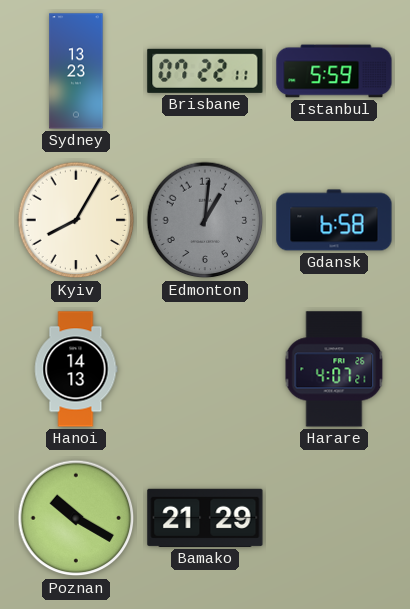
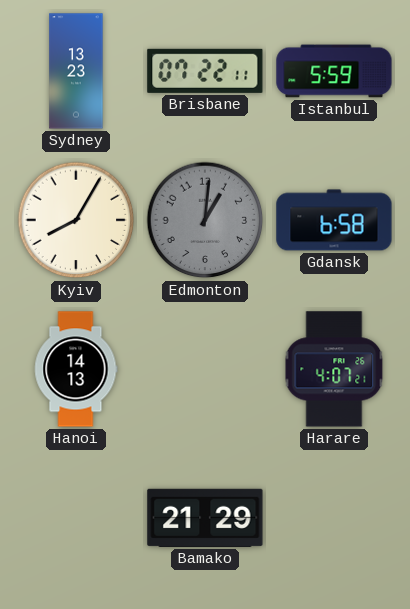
Poznan: 10:20 -> none
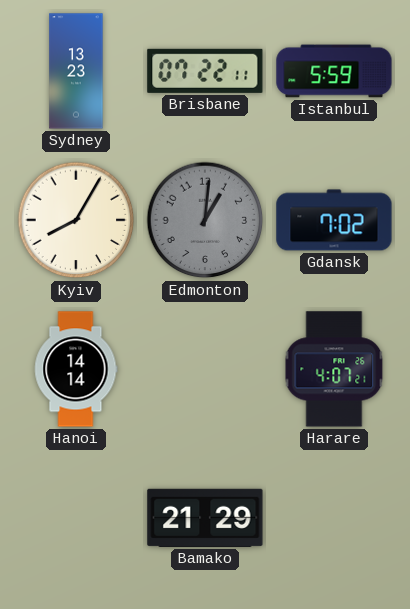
Gdansk: 6:58 -> 7:02
Hanoi: 14:13 -> 14:14
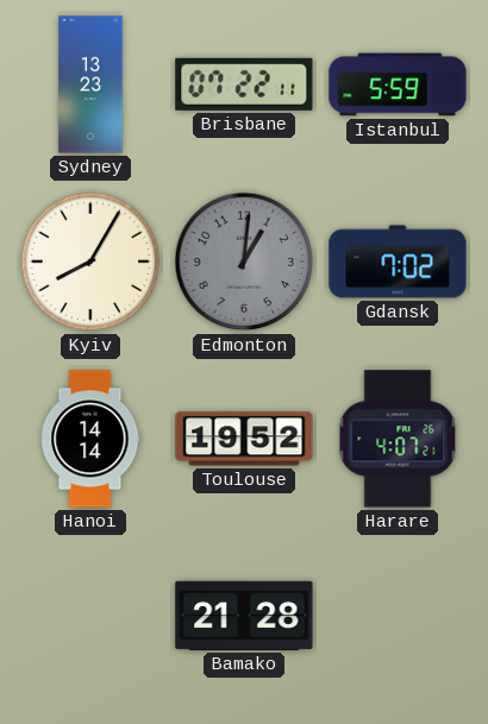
Toulouse: none -> 19:52
Bamako: 21:29 -> 21:28
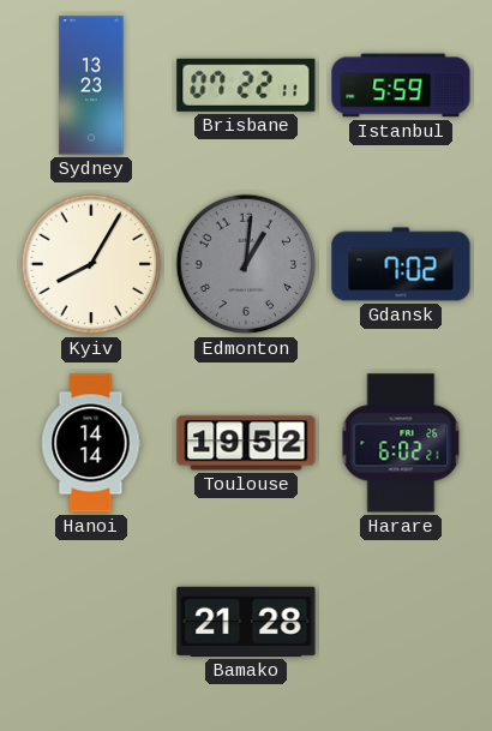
Harare: 4:07 -> 6:02
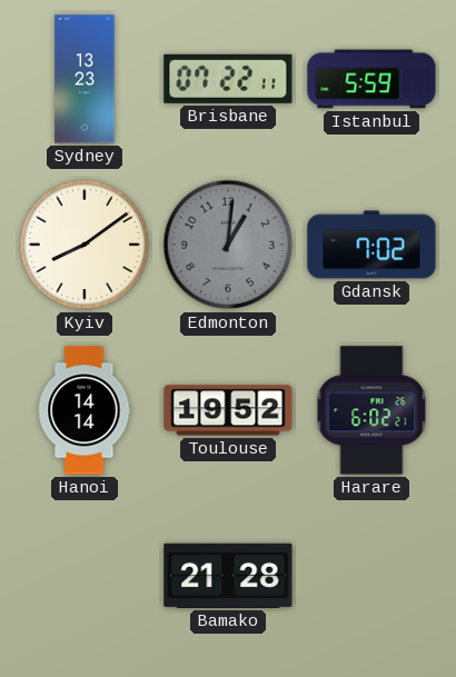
Kyiv: 8:05 -> 8:09
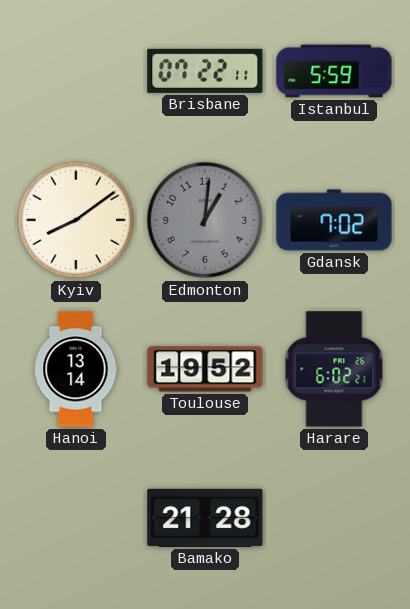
Sydney: 13:23 -> none
Hanoi: 14:14 -> 13:14
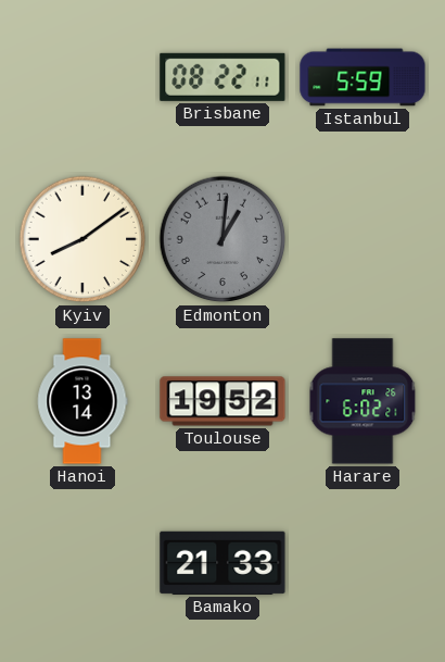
Brisbane: 07:22 -> 08:22
Gdansk: 7:02 -> none
Bamako: 21:28 -> 21:33
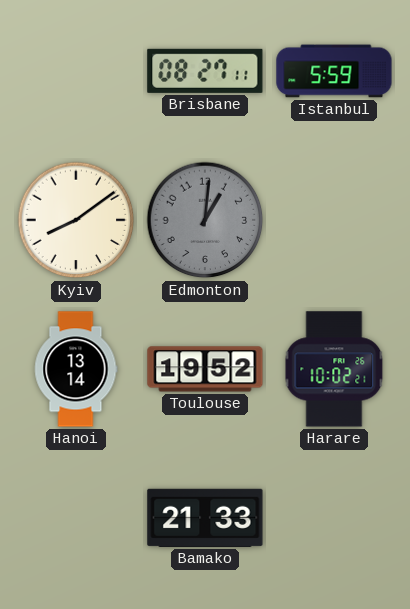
Brisbane: 08:22 -> 08:27
Harare: 6:02 -> 10:02
